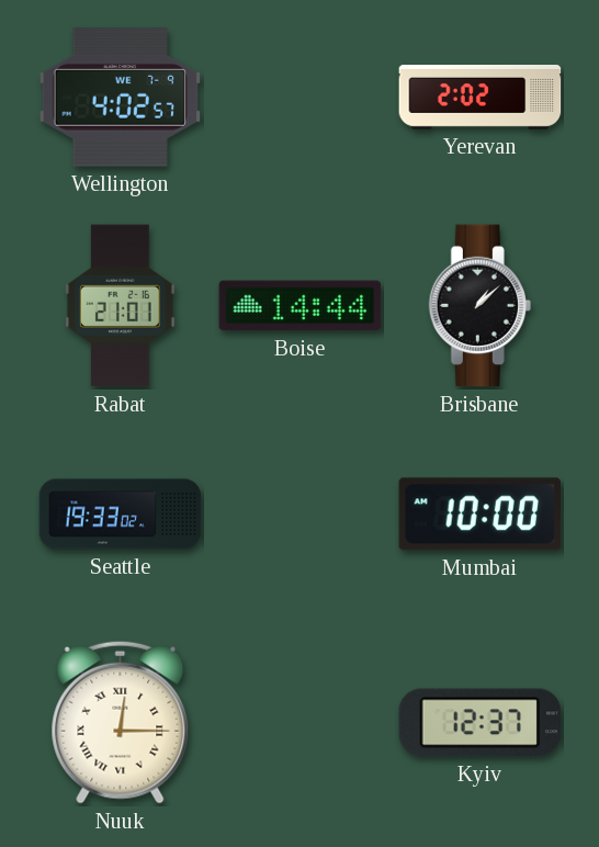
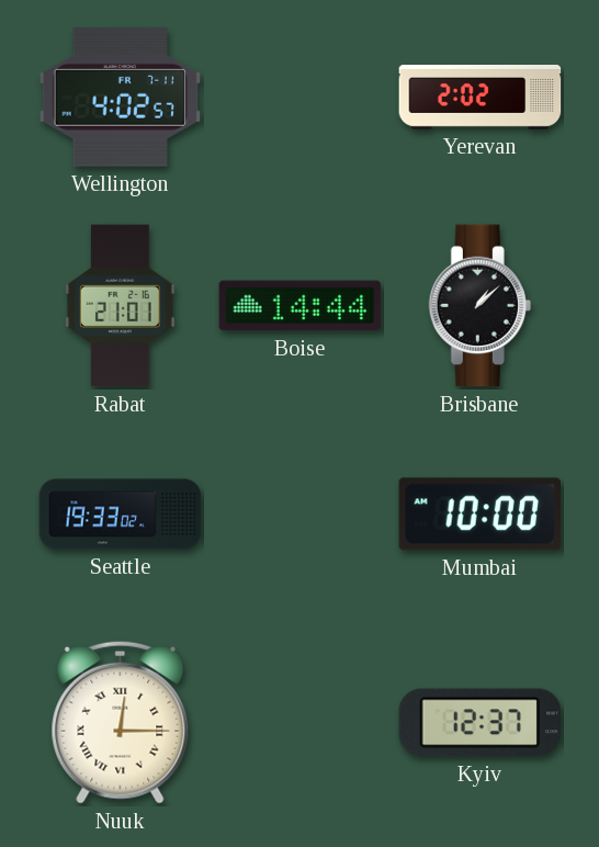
Wellington date: WE 7-9 -> FR 7-11
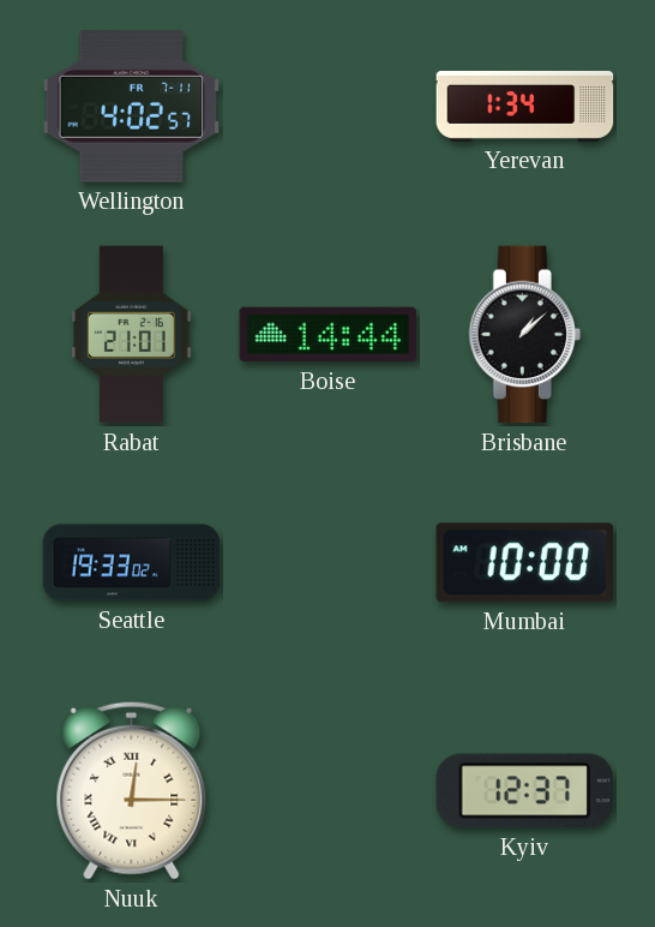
Yerevan: 2:02 -> 1:34
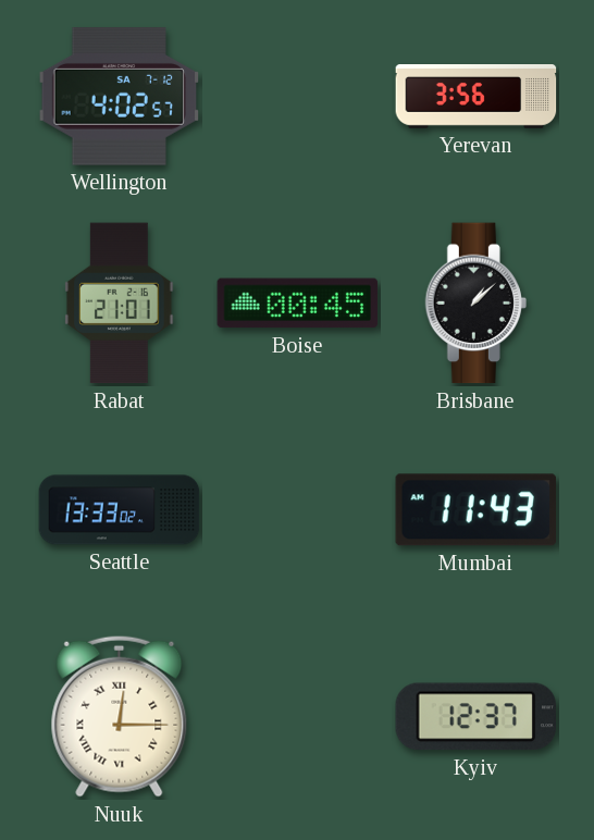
Wellington date: FR 7-11 -> SA 7-12
Yerevan: 1:34 -> 3:56
Boise: 14:44 -> 00:45
Seattle: 19:33 -> 13:33
Mumbai: 10:00 -> 11:43
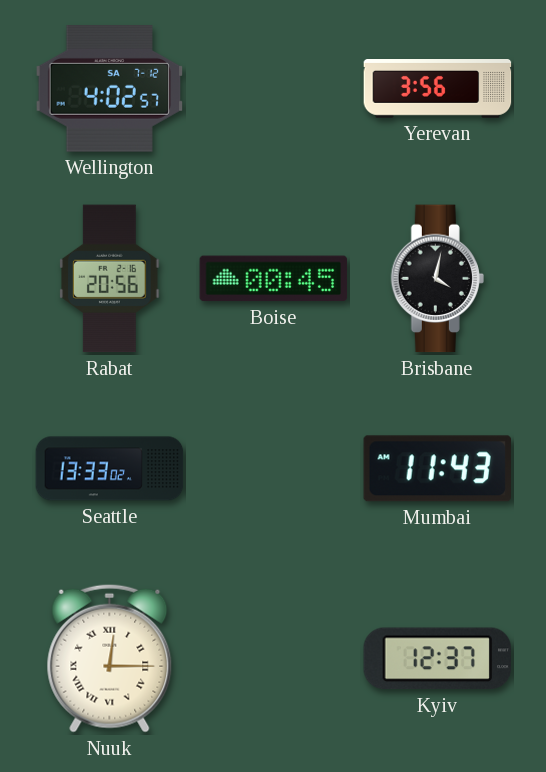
Rabat: 21:01 -> 20:56
Brisbane: 1:08 -> 4:02
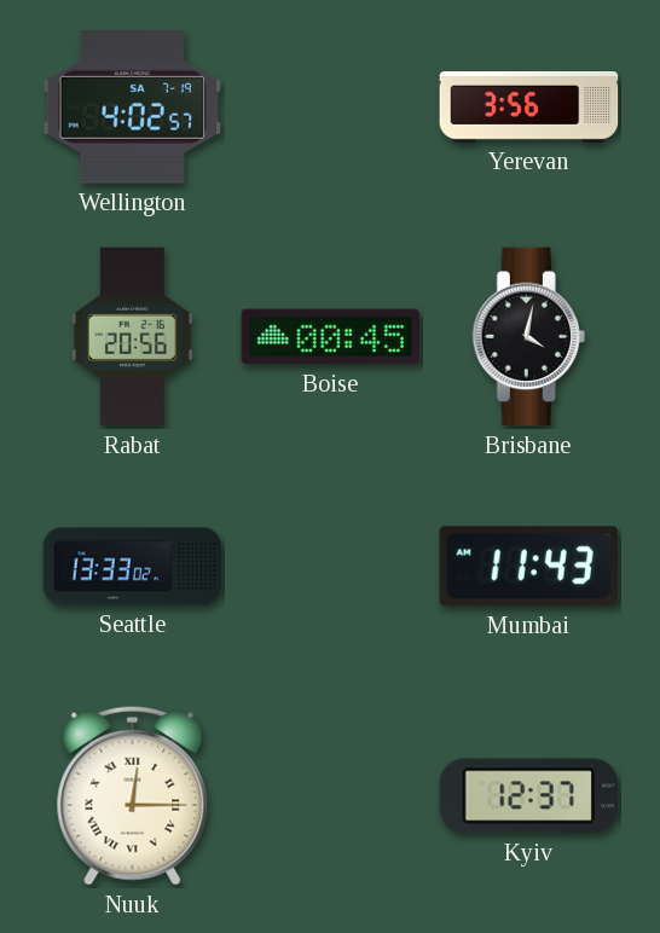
Wellington date: SA 7-12 -> SA 7-19
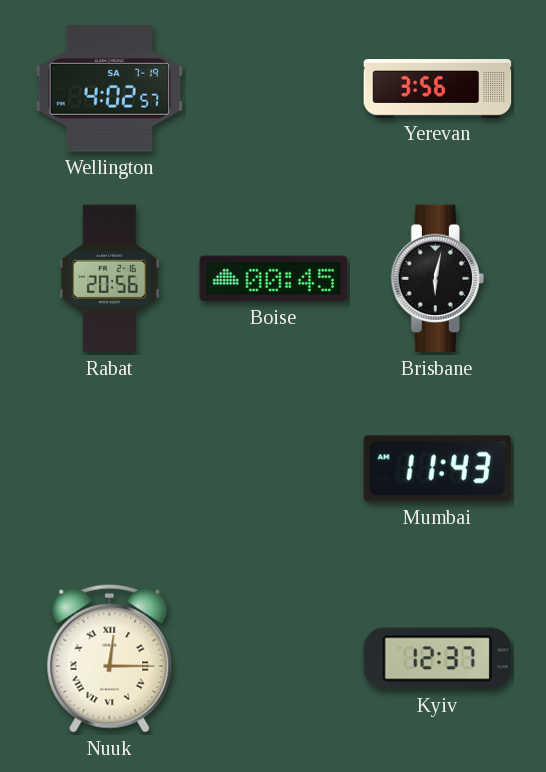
Brisbane: 4:02 -> 6:02
Seattle: 13:33 -> none
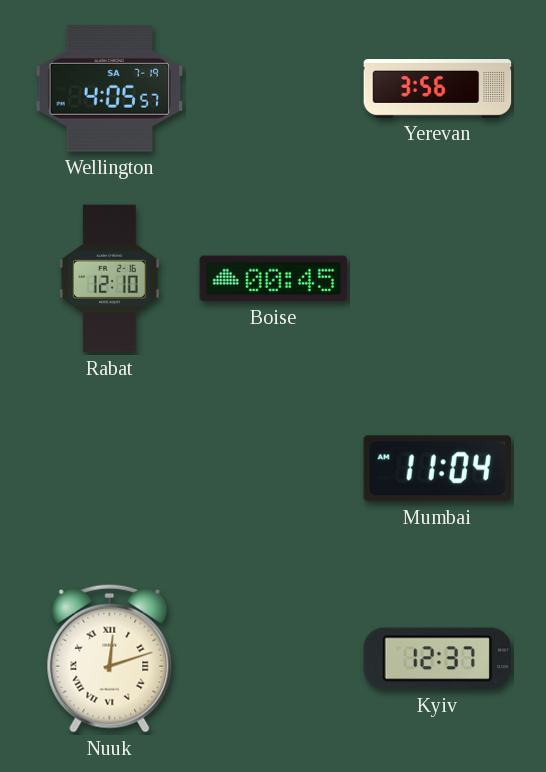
Wellington: 4:02 -> 4:05
Rabat: 20:56 -> 12:10
Brisbane: 6:02 -> none
Mumbai: 11:43 -> 11:04
Nuuk: 12:15 -> 12:12
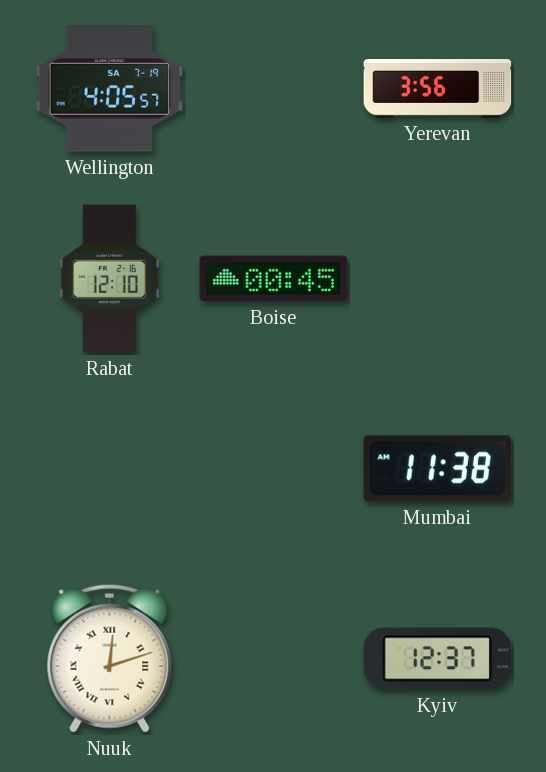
Mumbai: 11:04 -> 11:38
